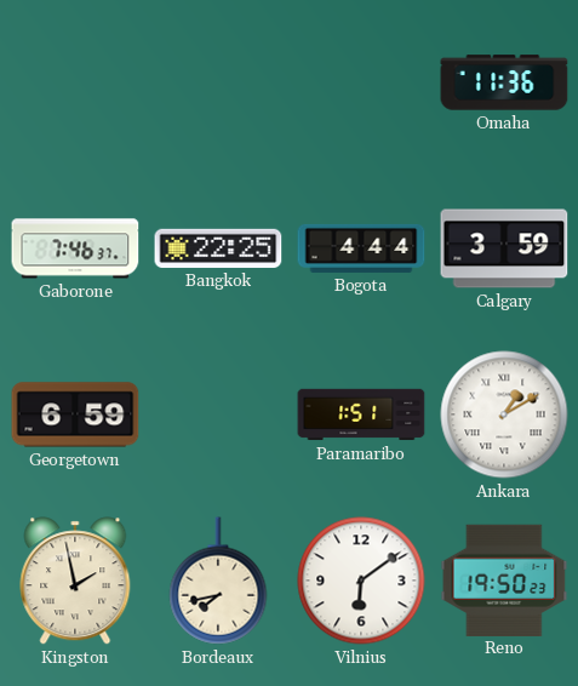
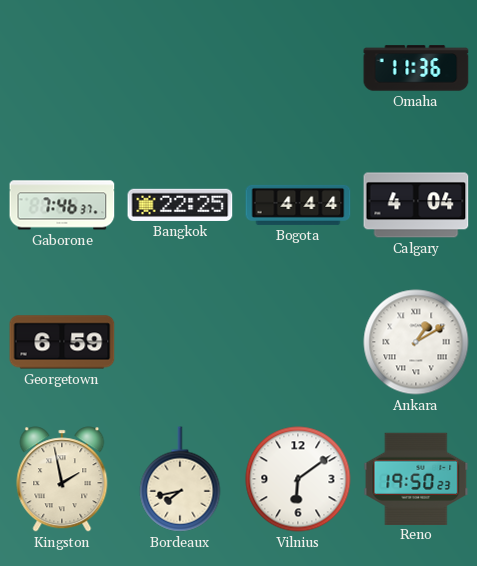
Calgary: 3:59 -> 4:04
Paramaribo: 1:51 -> none
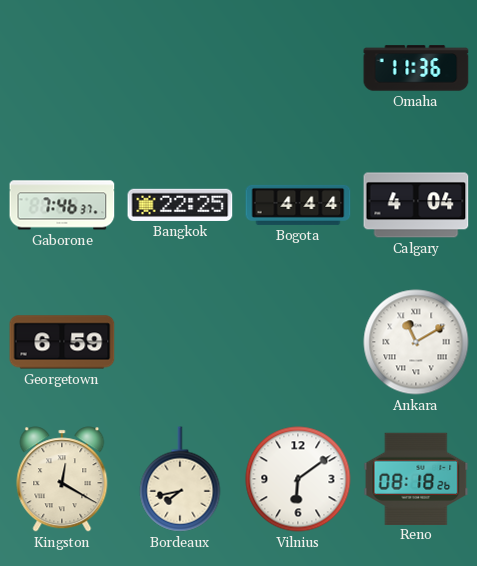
Ankara: 1:10 -> 11:10
Kingston: 1:58 -> 12:20
Reno: 19:50 -> 08:18
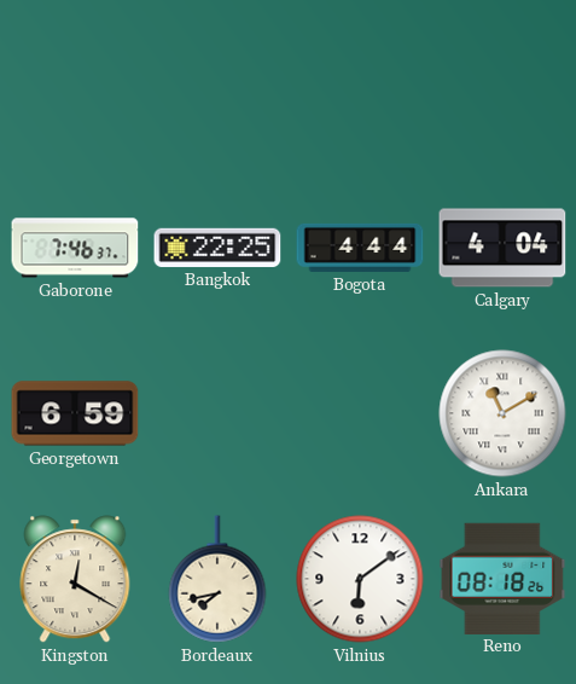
Omaha: 11:36 -> none
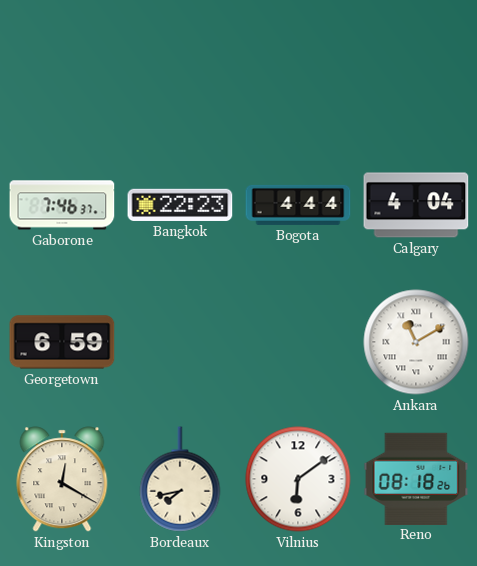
Bangkok: 22:25 -> 22:23
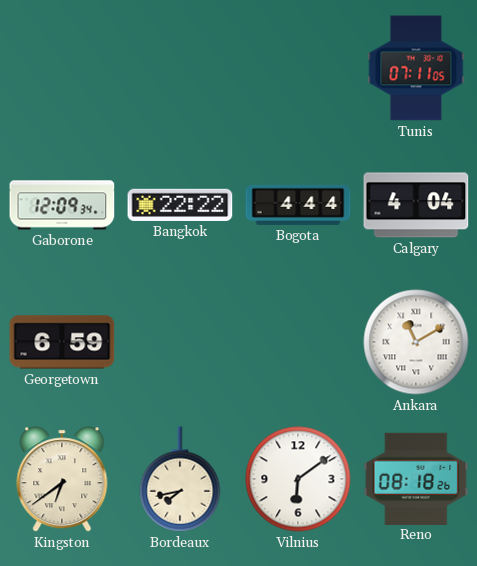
Tunis: none -> 07:11
Gaborone: 7:46 -> 12:09
Bangkok: 22:23 -> 22:22
Kingston: 12:20 -> 6:39
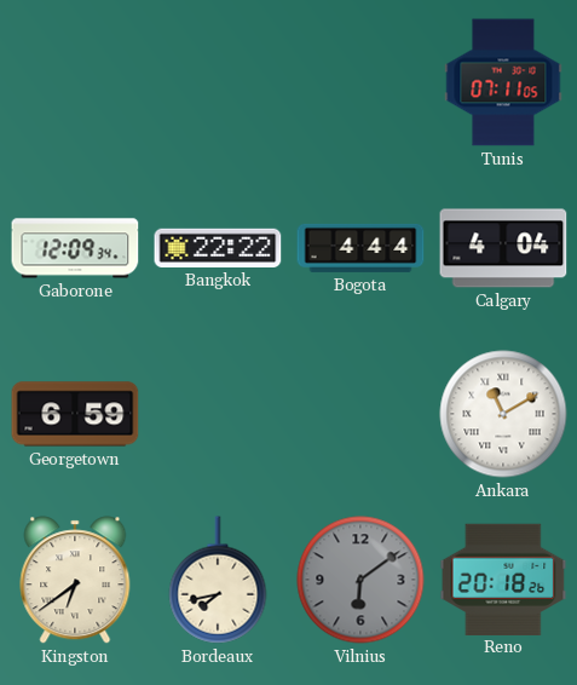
Vilnius dial: white -> grey
Reno: 08:18 -> 20:18
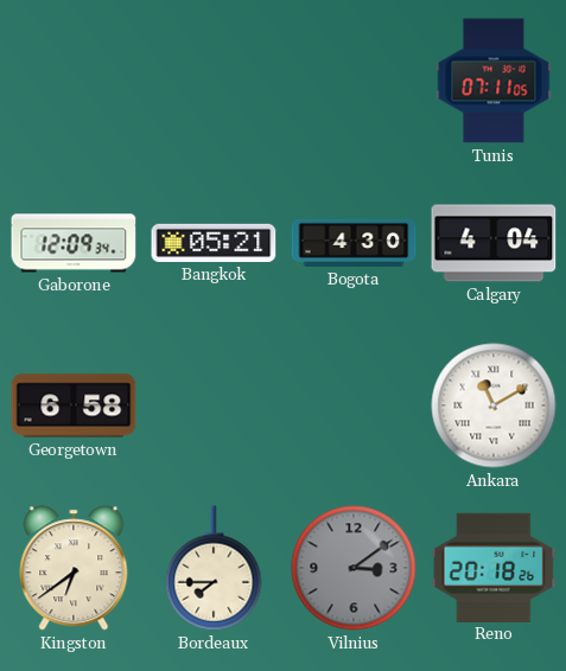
Bangkok: 22:22 -> 05:21
Bogota: 4:44 -> 4:30
Georgetown: 6:59 -> 6:58
Bordeaux: 7:43 -> 7:45
Vilnius: 6:09 -> 3:09
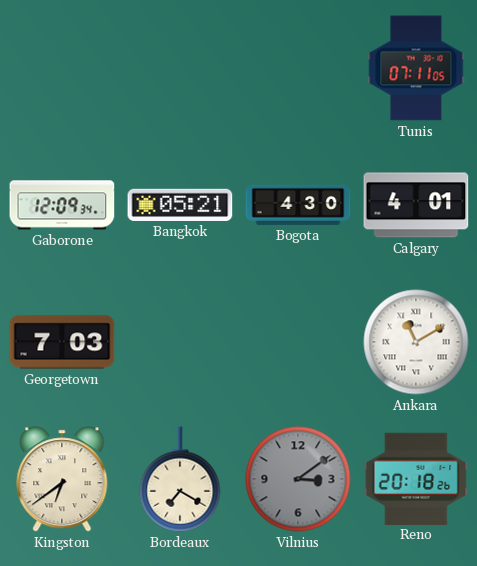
Calgary: 4:04 -> 4:01
Georgetown: 6:58 -> 7:03
Bordeaux: 7:45 -> 7:20
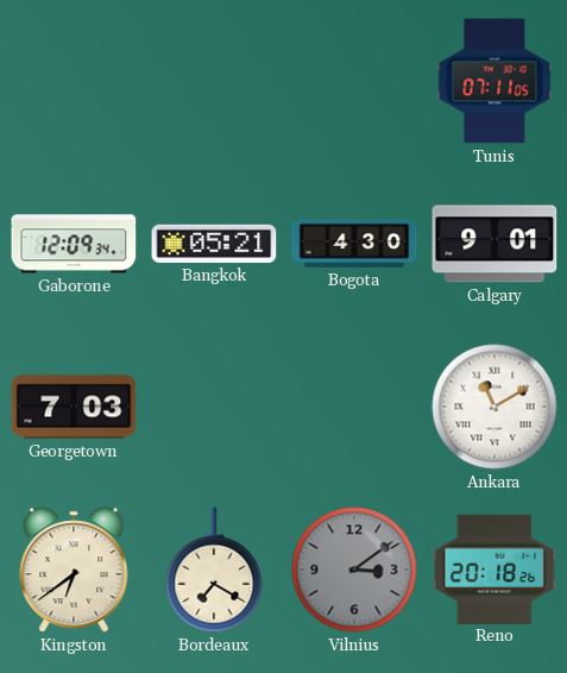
Calgary: 4:01 -> 9:01
